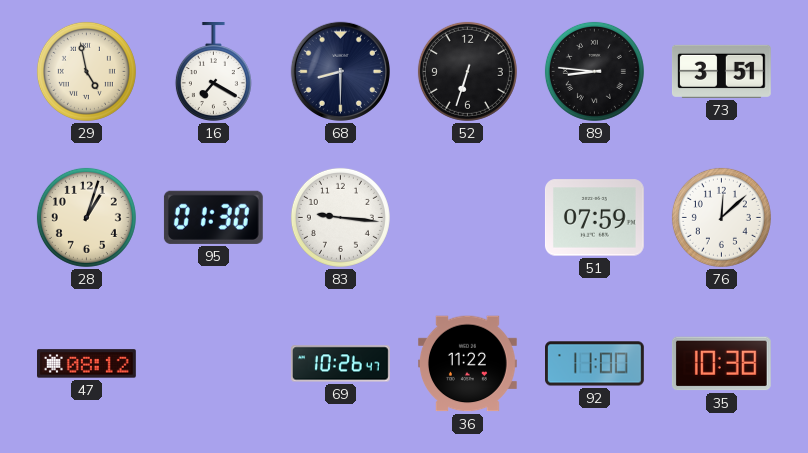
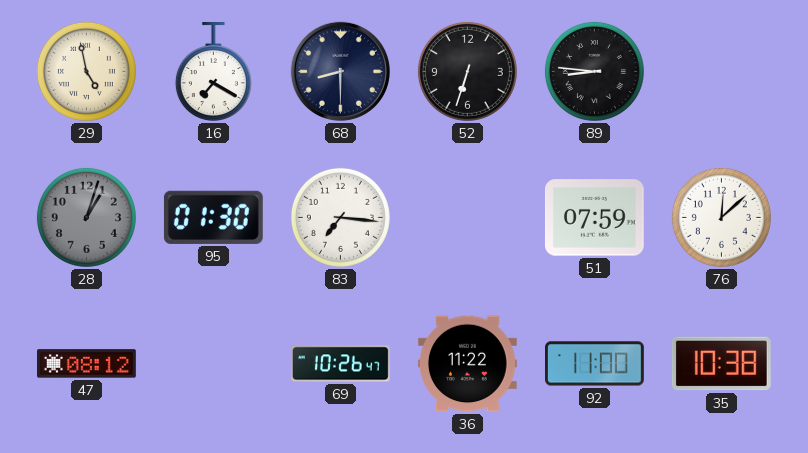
73: 3:51 -> none
28 dial: cream -> grey
83: 9:16 -> 7:16
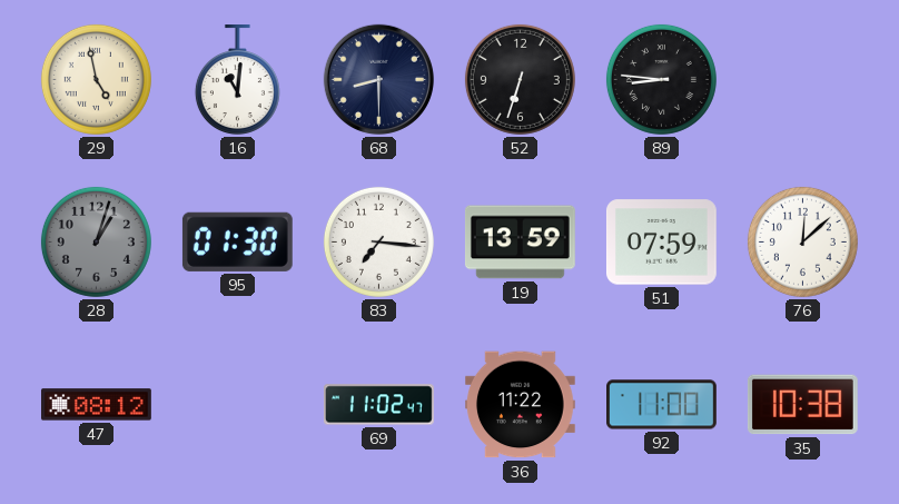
16: 7:20 -> 11:01
19: none -> 13:59
69: 10:26 -> 11:02
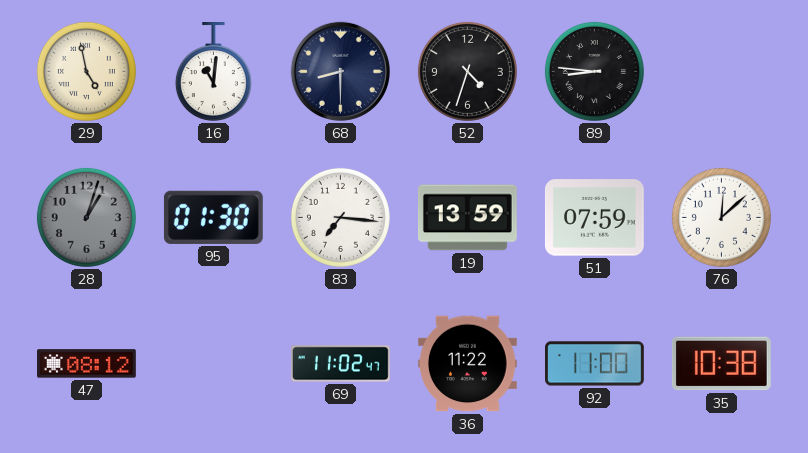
52: 6:33 -> 4:33
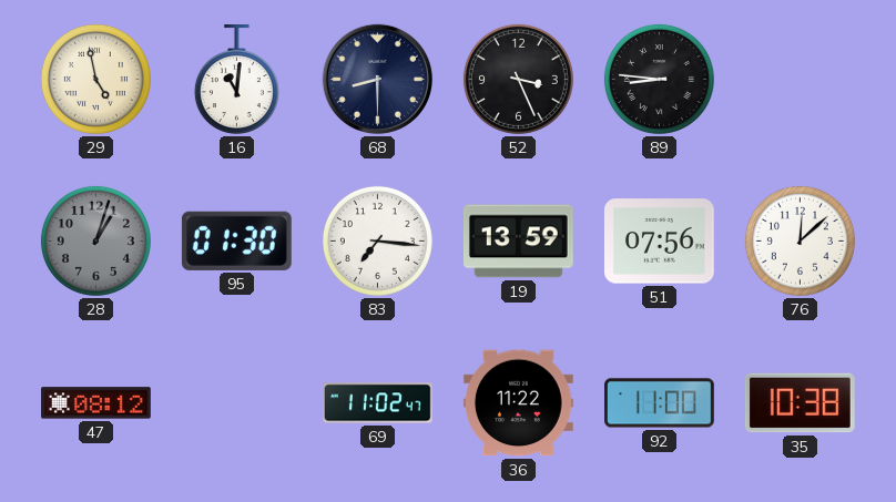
52: 4:33 -> 3:26
51: 07:59 -> 07:56
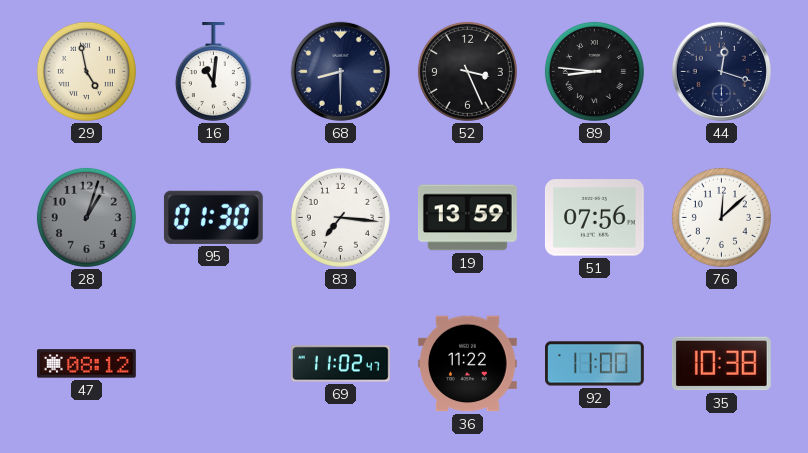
44: none -> 12:18
